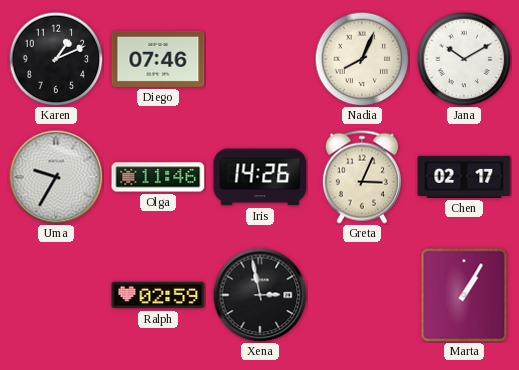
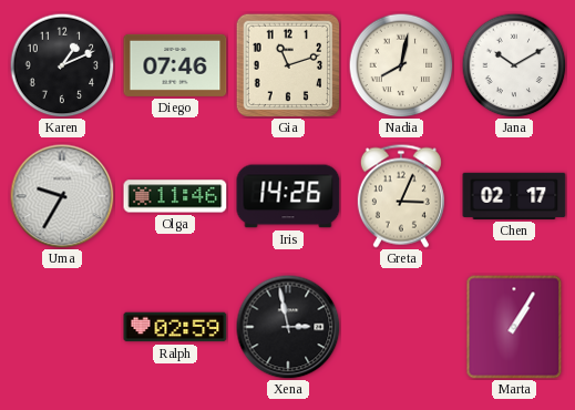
Gia: none -> 11:12
Nadia: 8:04 -> 8:02
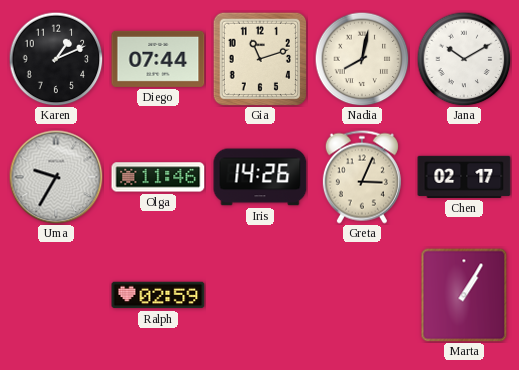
Diego: 07:46 -> 07:44
Xena: 2:58 -> none
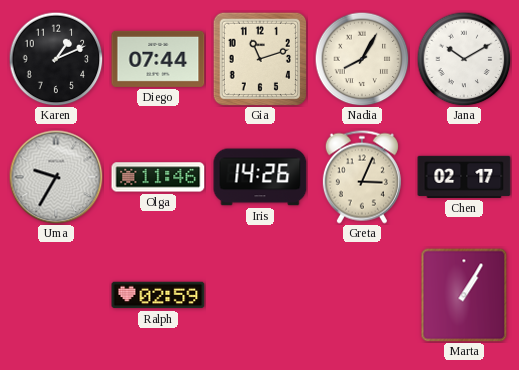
Nadia: 8:02 -> 8:05
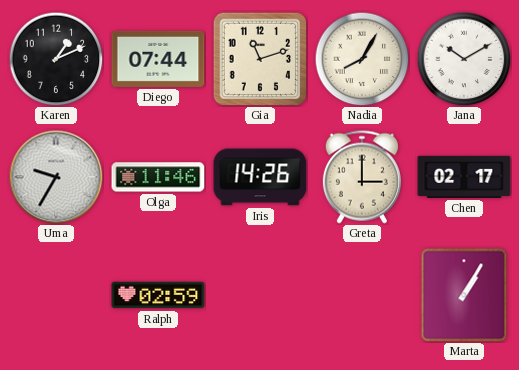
Greta: 3:04 -> 3:00
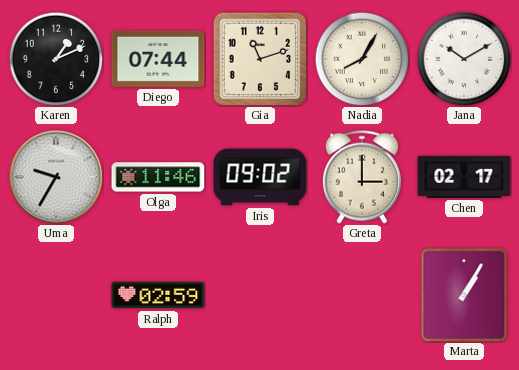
Iris: 14:26 -> 09:02
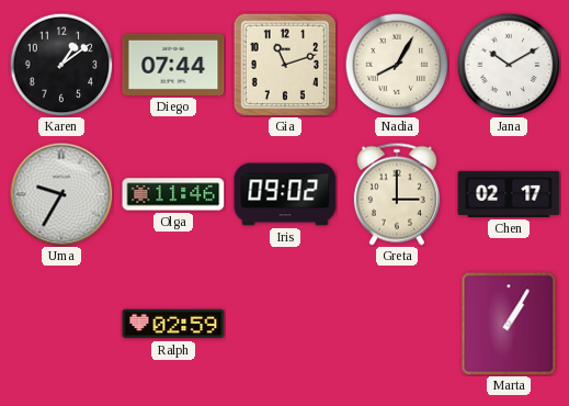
Karen: 1:11 -> 1:09
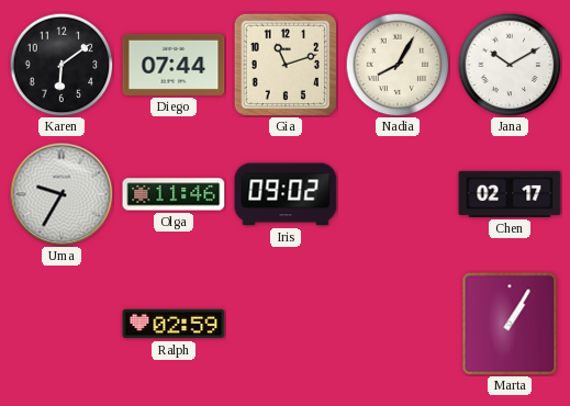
Karen: 1:09 -> 6:09
Greta: 3:00 -> none
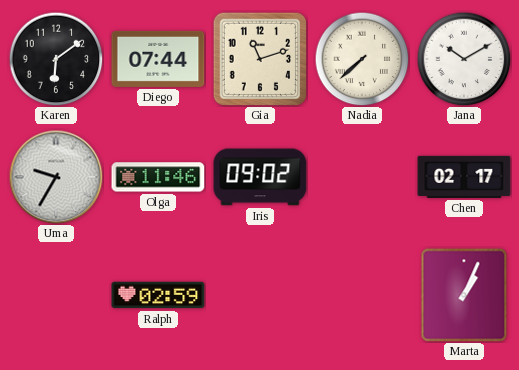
Nadia: 8:05 -> 7:38
Marta: 1:05 -> 1:04
